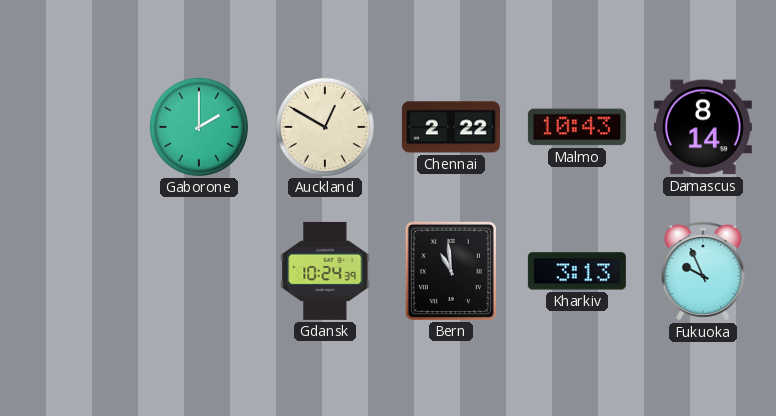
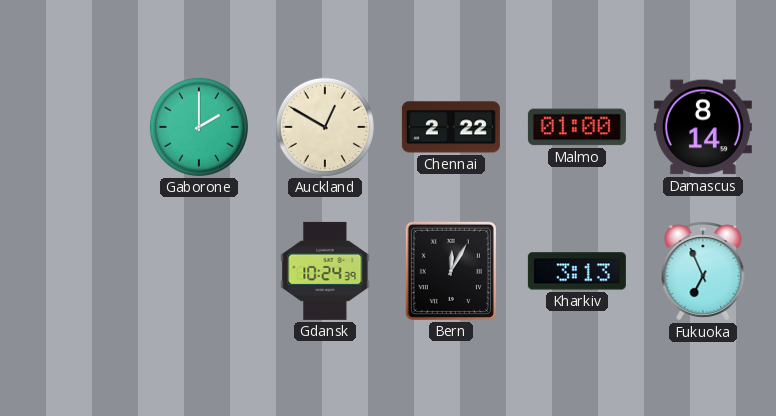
Malmo: 10:43 -> 01:00
Bern: 10:59 -> 12:05
Fukuoka: 9:56 -> 6:56
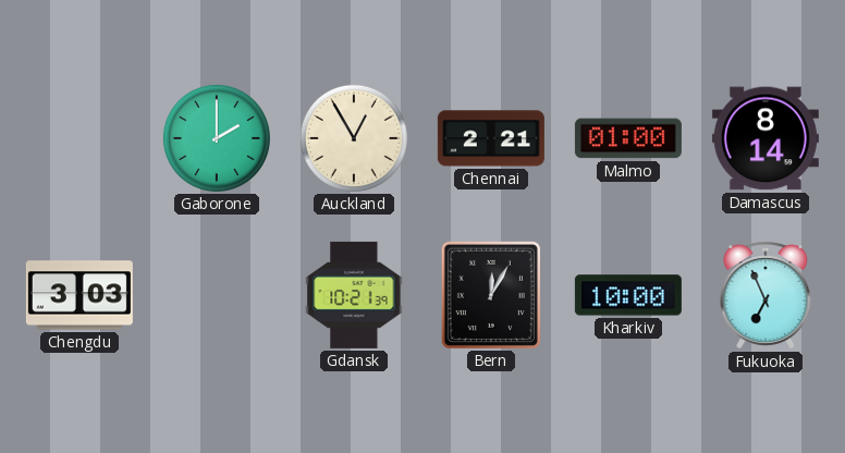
Auckland: 12:50 -> 12:55
Chennai: 2:22 -> 2:21
Chengdu: none -> 3:03
Gdansk: 10:24 -> 10:21
Kharkiv: 3:13 -> 10:00
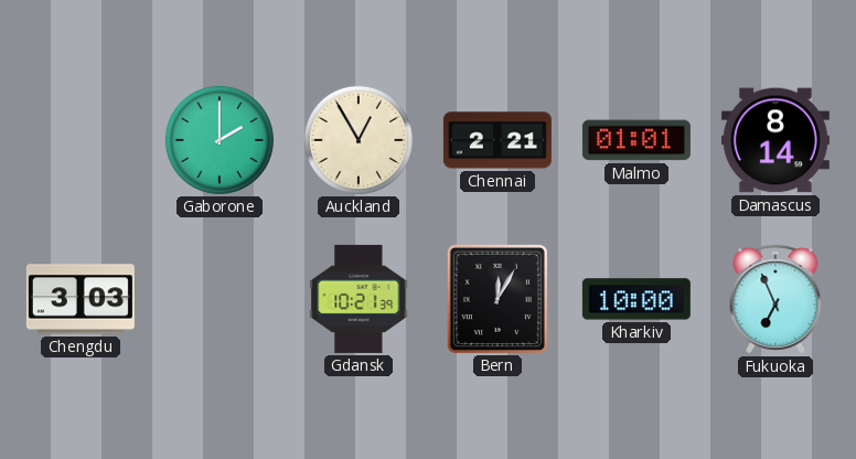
Malmo: 01:00 -> 01:01
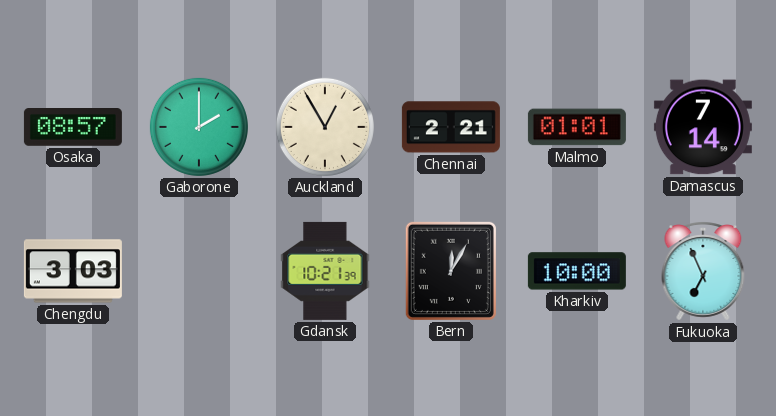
Osaka: none -> 08:57
Damascus: 8:14 -> 7:14
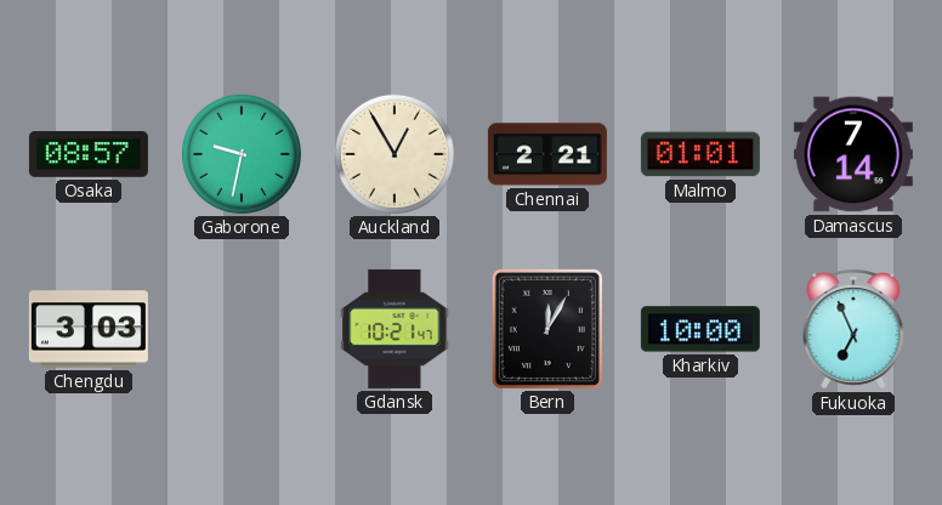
Gaborone: 2:00 -> 9:32
Gdansk: 10:21:39 -> 10:21:47
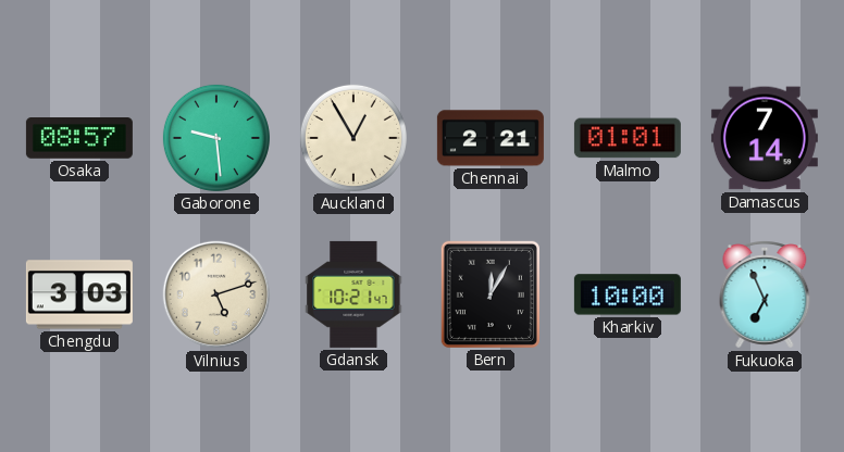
Gaborone: 9:32 -> 9:29
Vilnius: none -> 5:12
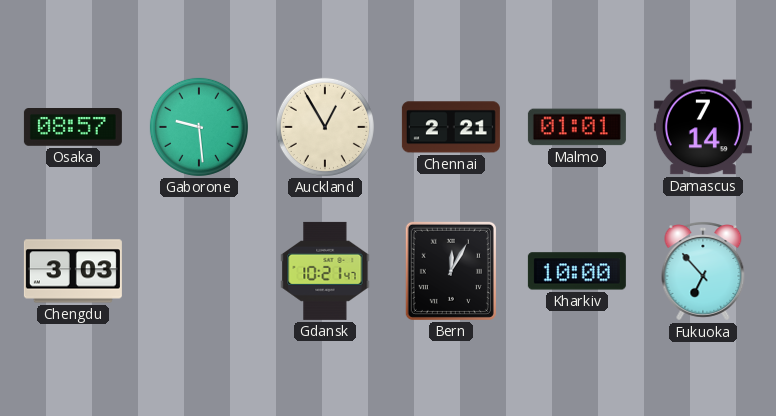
Vilnius: 5:12 -> none
Fukuoka: 6:56 -> 6:53
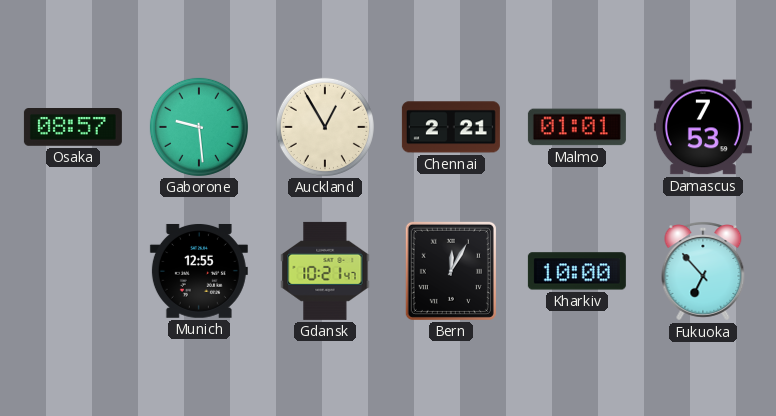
Damascus: 7:14 -> 7:53
Chengdu: 3:03 -> none
Munich: none -> 12:55
